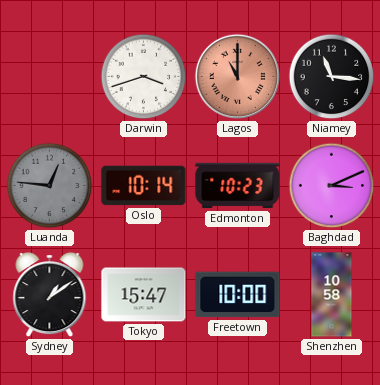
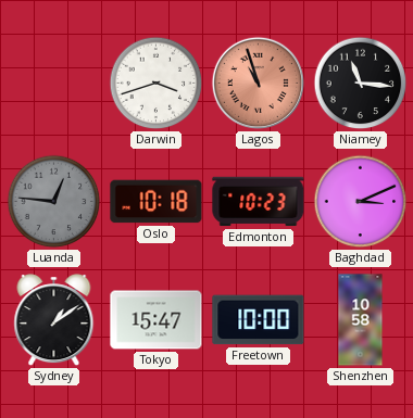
Lagos: 11:00 -> 10:57
Oslo: 10:14 -> 10:18
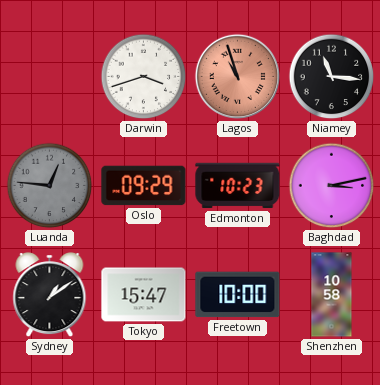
Oslo: 10:18 -> 09:29
Baghdad: 3:11 -> 3:13
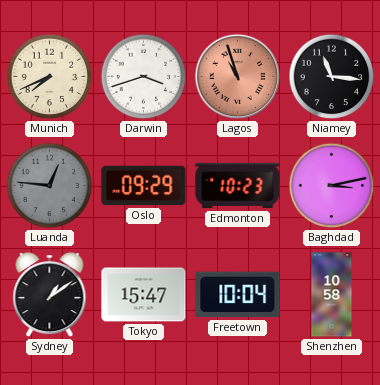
Munich: none -> 7:41
Freetown: 10:00 -> 10:04
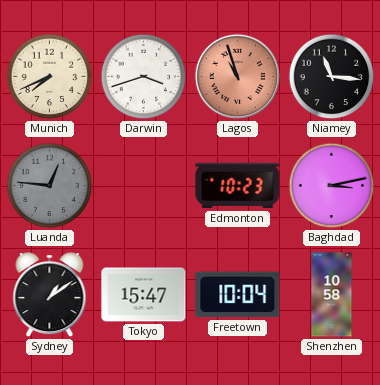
Oslo: 09:29 -> none
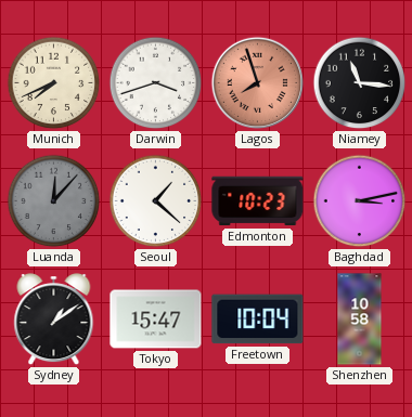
Lagos: 10:57 -> 7:57
Luanda: 12:46 -> 12:07
Seoul: none -> 1:22
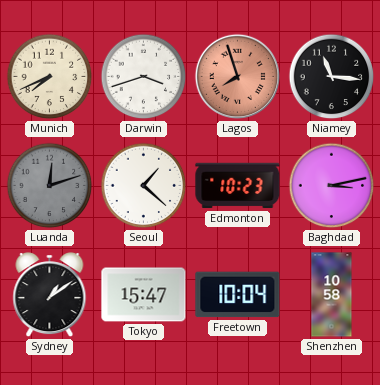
Luanda: 12:07 -> 12:12
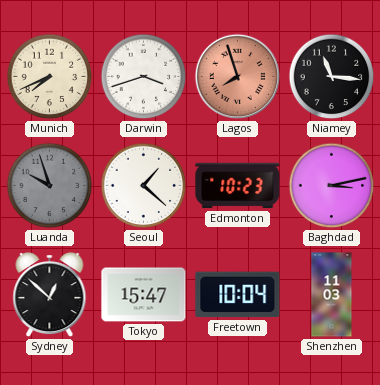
Luanda: 12:12 -> 9:57
Sydney: 1:09 -> 12:52
Shenzhen: 10:58 -> 11:03
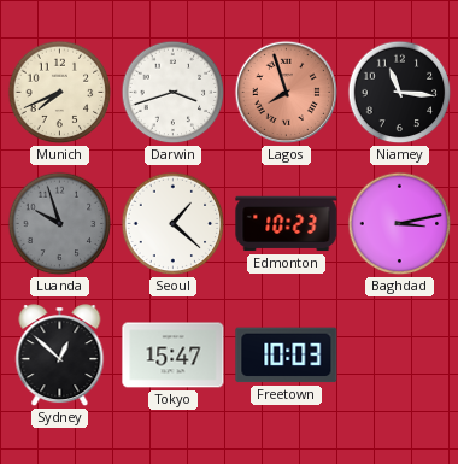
Freetown: 10:04 -> 10:03
Shenzhen: 11:03 -> none
